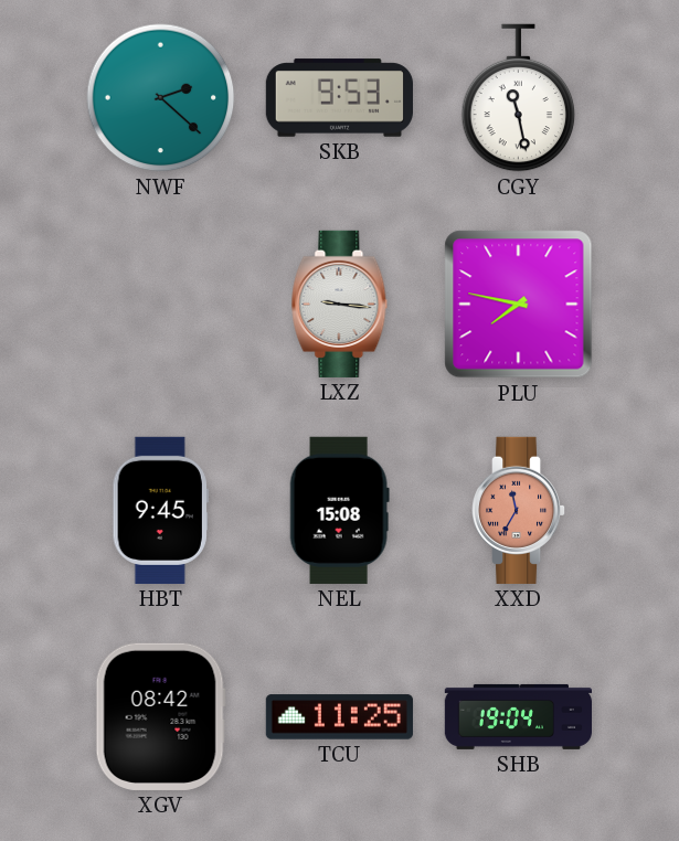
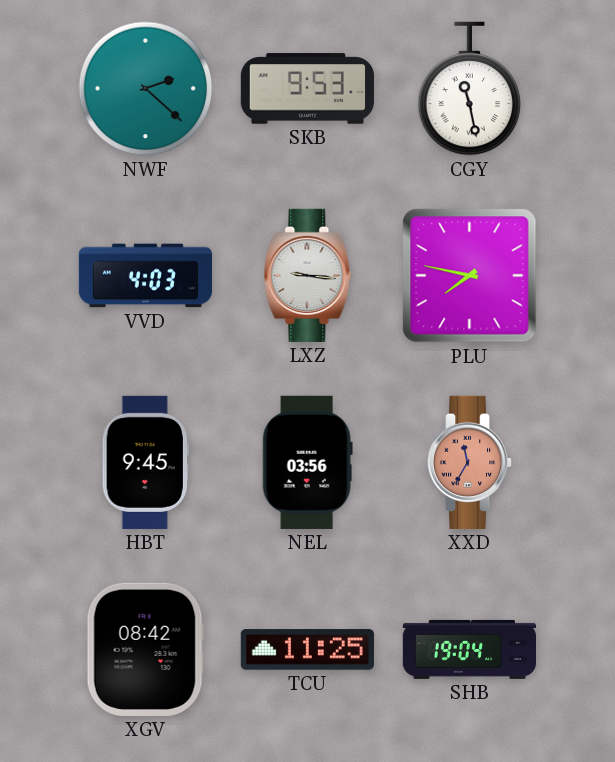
VVD: none -> 4:03
NEL: 15:08 -> 03:56
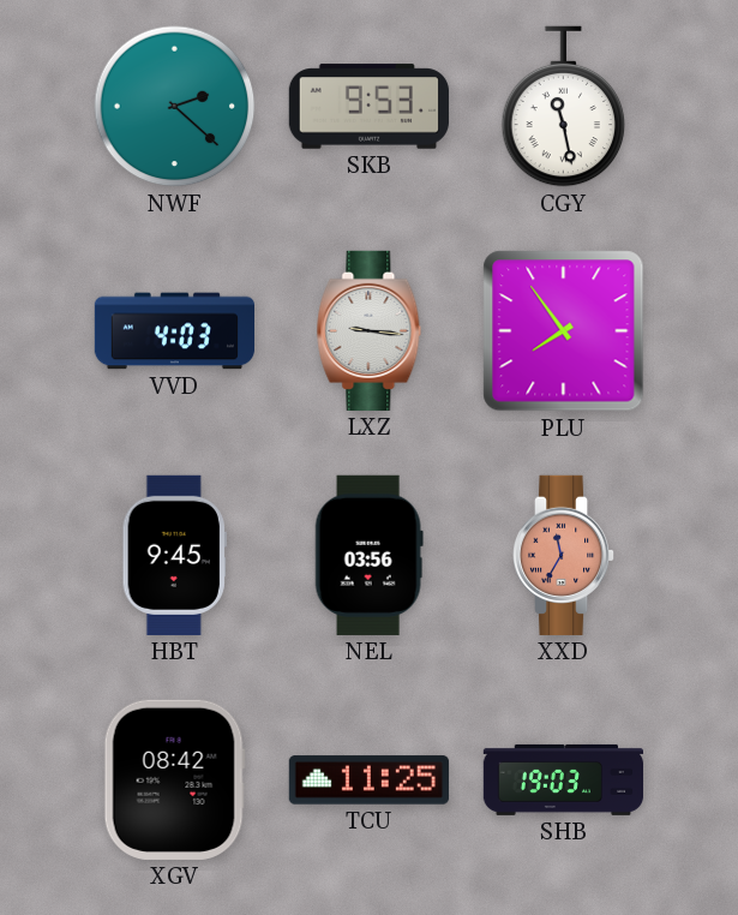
PLU: 7:47 -> 7:54
SHB: 19:04 -> 19:03
